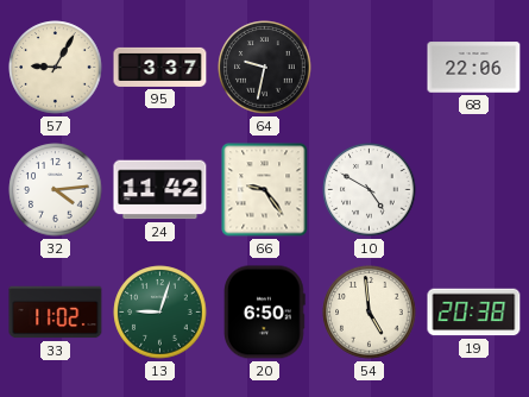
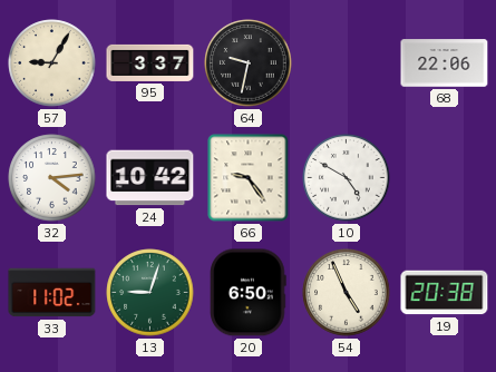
24: 11:42 -> 10:42
54: 4:59 -> 4:56
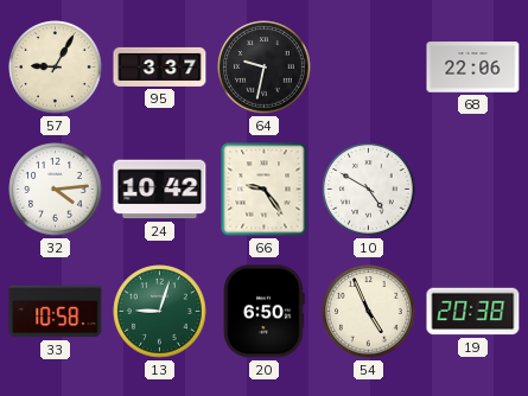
33: 11:02 -> 10:58
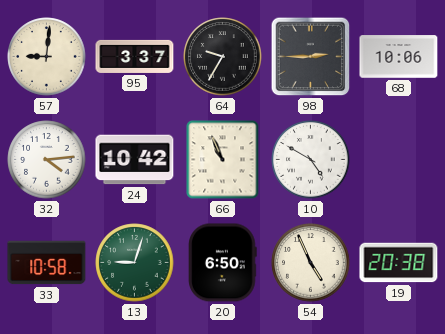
57: 9:05 -> 9:01
64: 9:32 -> 9:35
98: none -> 2:45
68: 22:06 -> 10:06
66: 9:24 -> 10:56
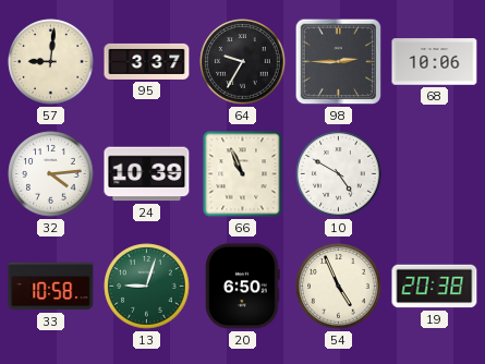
24: 10:42 -> 10:39
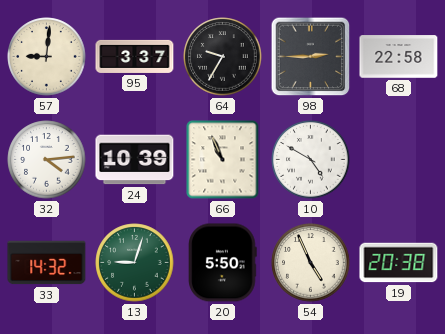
68: 10:06 -> 22:58
33: 10:58 -> 14:32
20: 6:50 -> 5:50
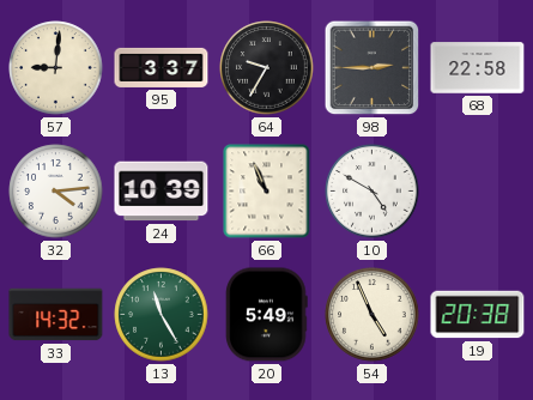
13: 9:03 -> 11:25
20: 5:50 -> 5:49
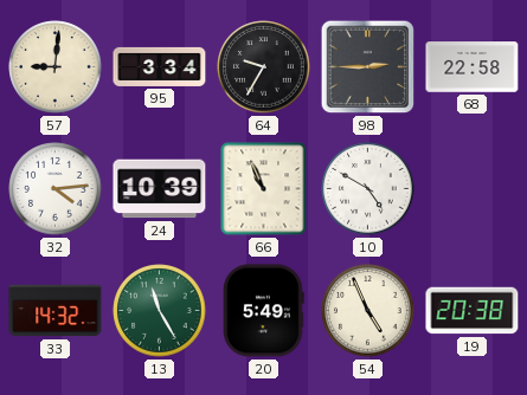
95: 3:37 -> 3:34
